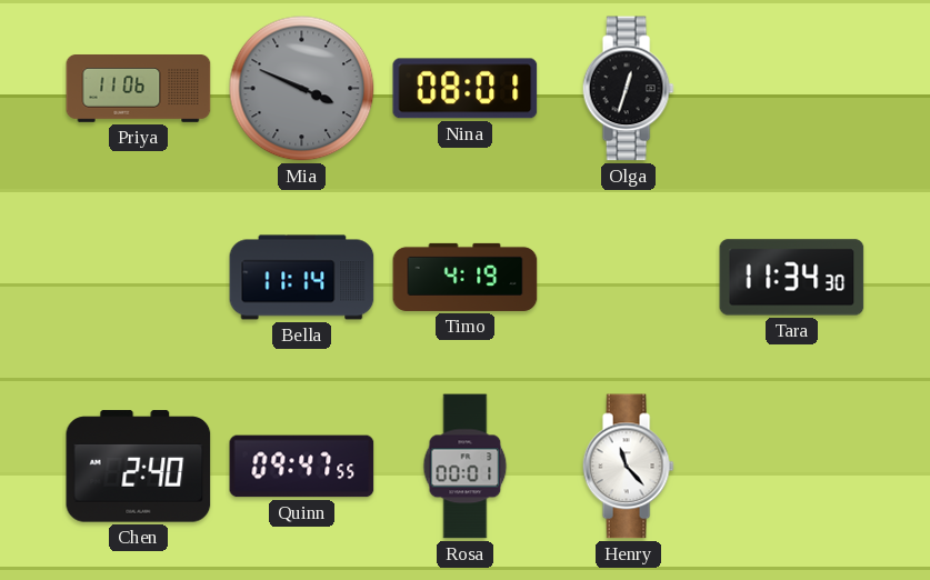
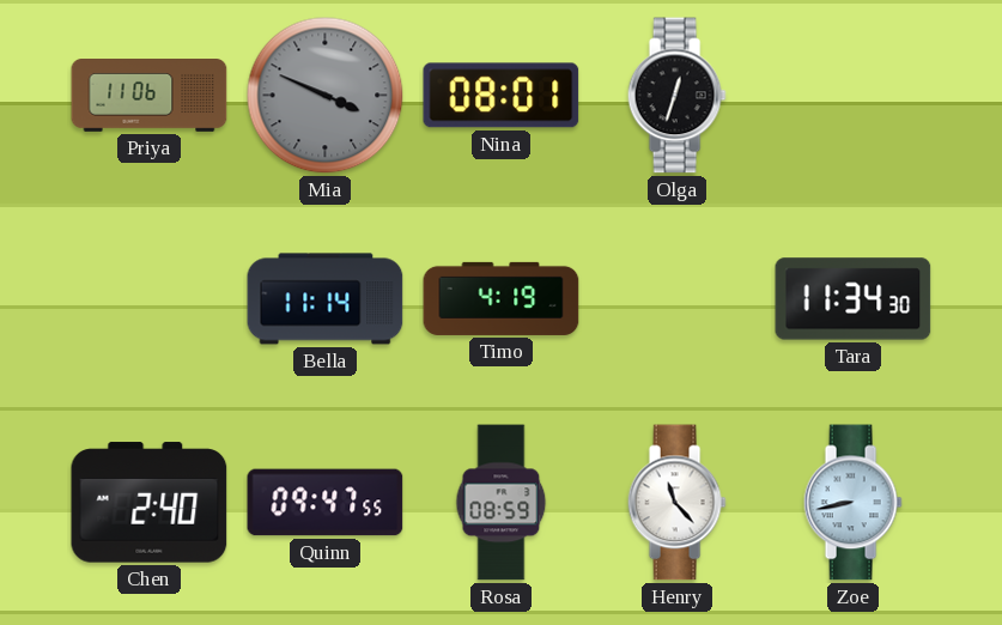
Rosa: 00:01 -> 08:59
Zoe: none -> 8:43
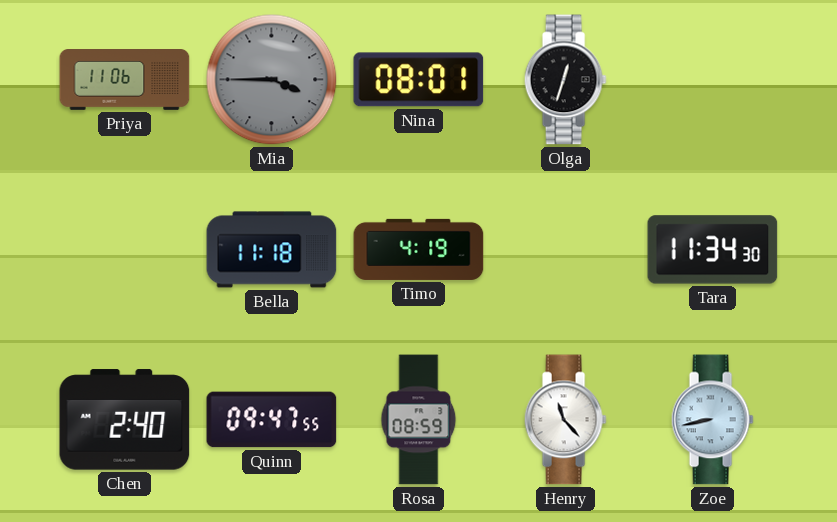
Mia: 3:49 -> 3:45
Bella: 11:14 -> 11:18
